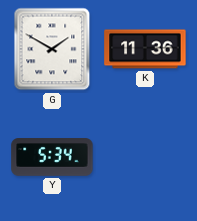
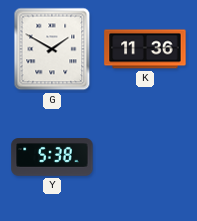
Y: 5:34 -> 5:38
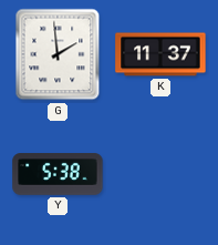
G: 1:50 -> 1:59
K: 11:36 -> 11:37
